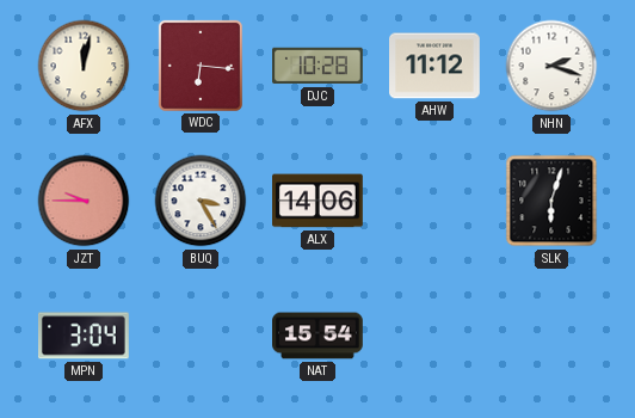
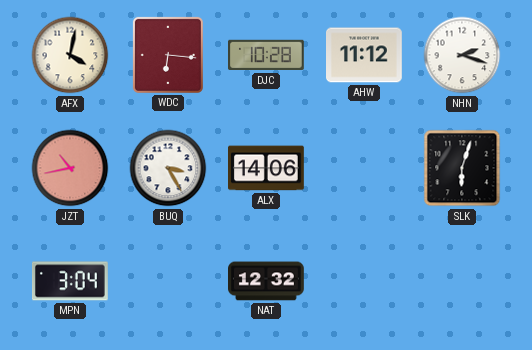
AFX: 12:02 -> 4:02
JZT: 9:45 -> 10:43
NAT: 15:54 -> 12:32
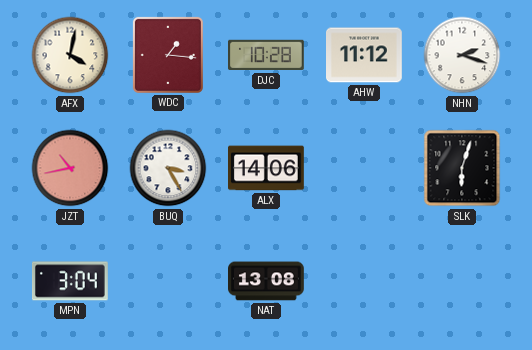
WDC: 6:16 -> 1:16
NAT: 12:32 -> 13:08
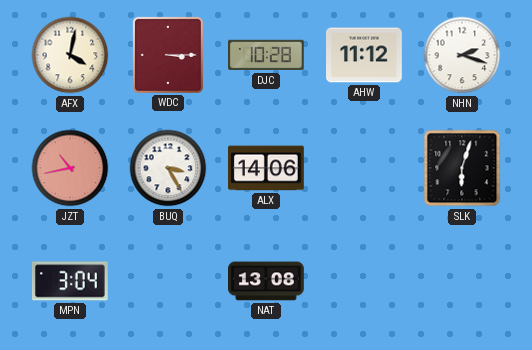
WDC: 1:16 -> 3:15
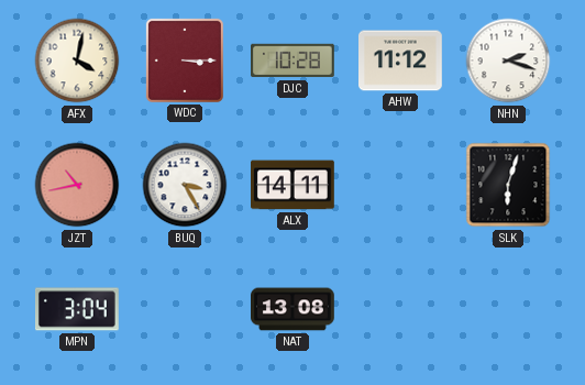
ALX: 14:06 -> 14:11
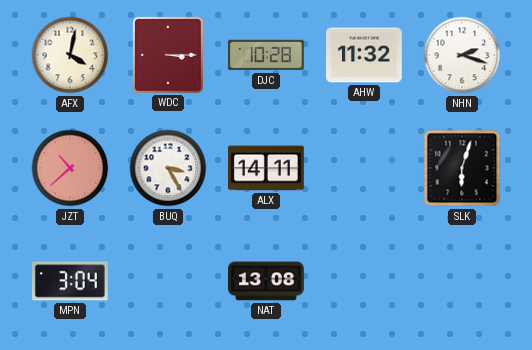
AHW: 11:12 -> 11:32
JZT: 10:43 -> 10:38
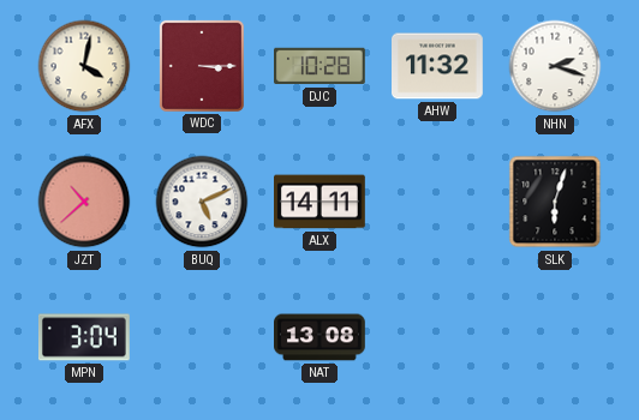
BUQ: 3:25 -> 5:11
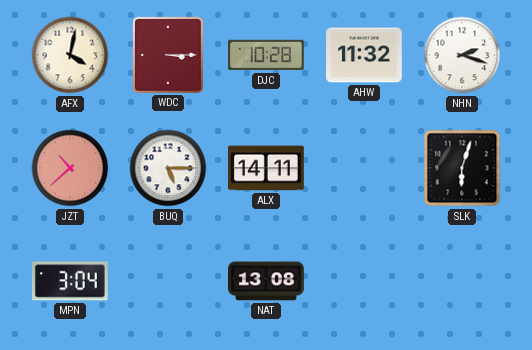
BUQ: 5:11 -> 5:15
